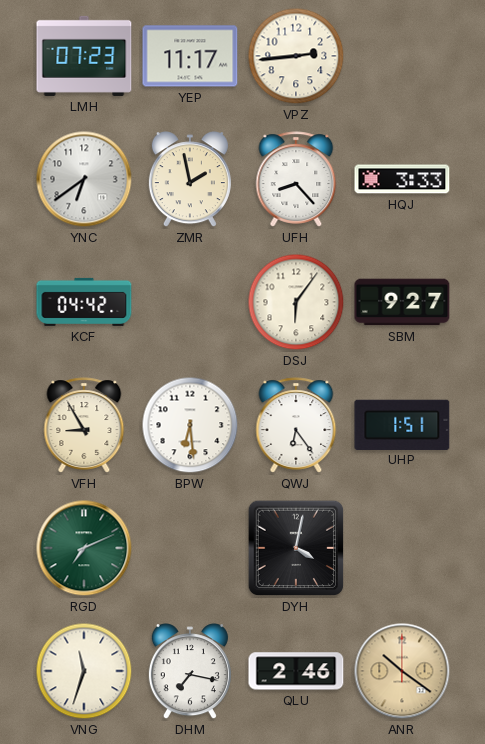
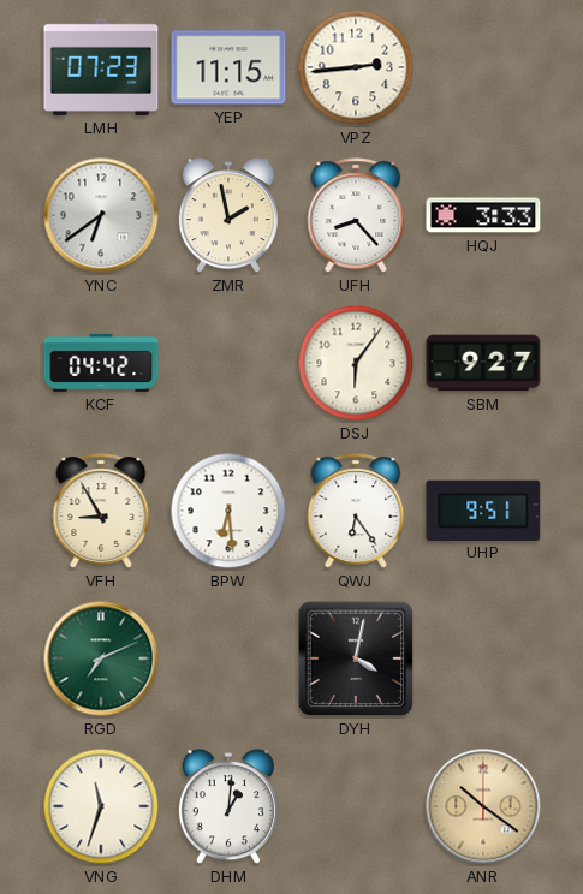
YEP: 11:17 -> 11:15
UHP: 1:51 -> 9:51
DHM: 7:17 -> 1:01
QLU: 2:46 -> none
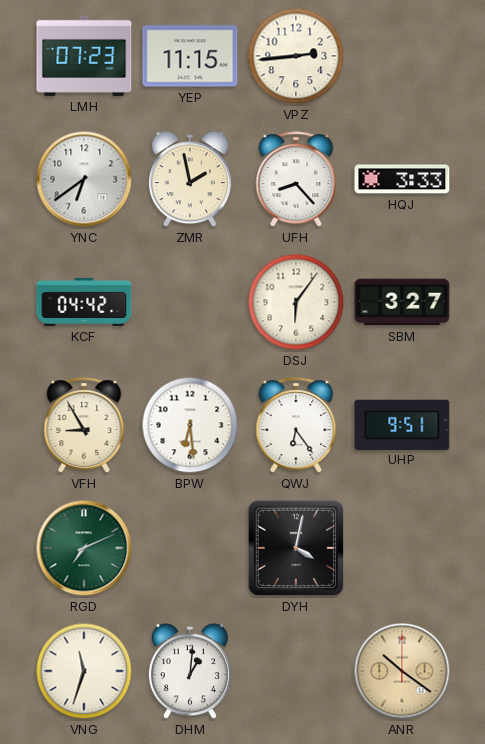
SBM: 9:27 -> 3:27
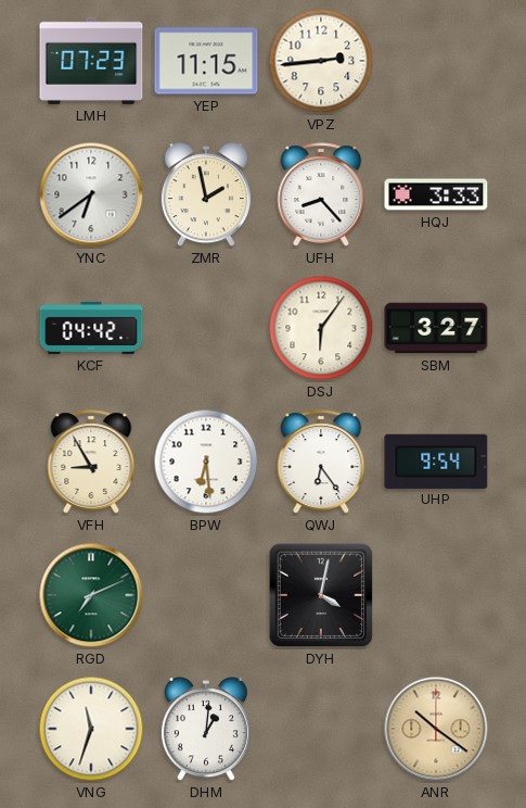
UHP: 9:51 -> 9:54
